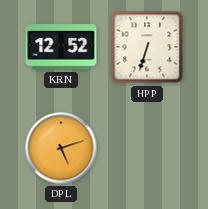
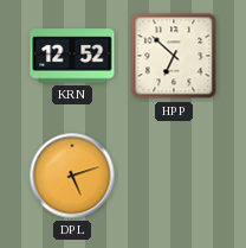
HPP: 6:33 -> 6:52
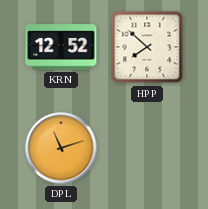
HPP: 6:52 -> 7:52
DPL: 5:12 -> 11:12
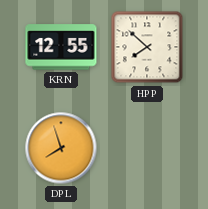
KRN: 12:52 -> 12:55
DPL: 11:12 -> 7:57
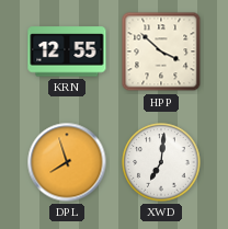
HPP: 7:52 -> 3:52
XWD: none -> 7:01
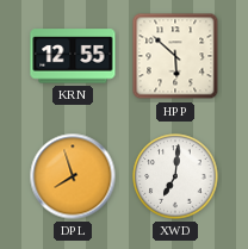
HPP: 3:52 -> 5:52
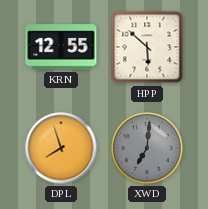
XWD dial: white -> grey
